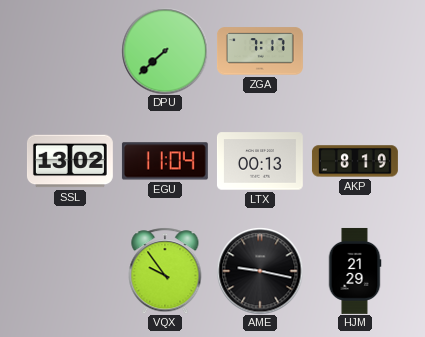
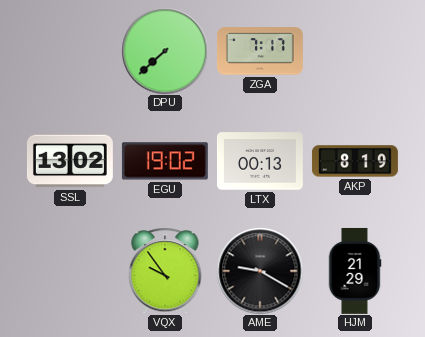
EGU: 11:04 -> 19:02
AME: 9:17 -> 9:20
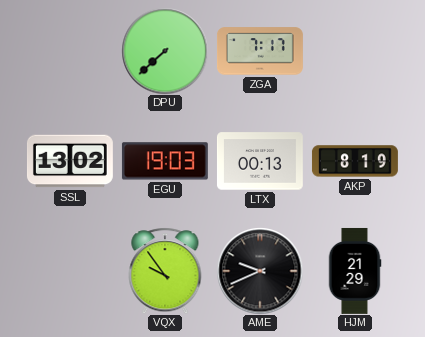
EGU: 19:02 -> 19:03
AME: 9:20 -> 9:41
